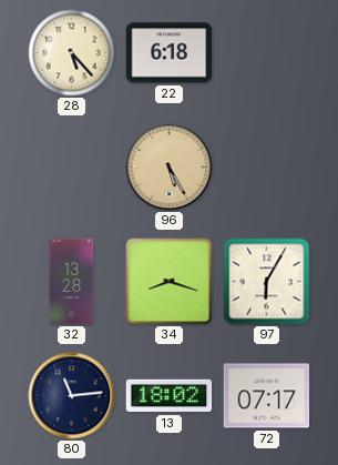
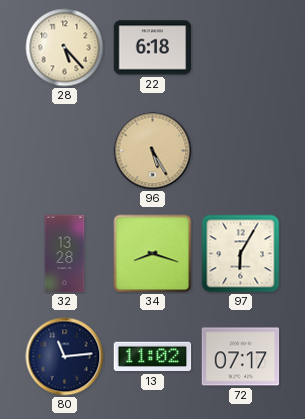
13: 18:02 -> 11:02
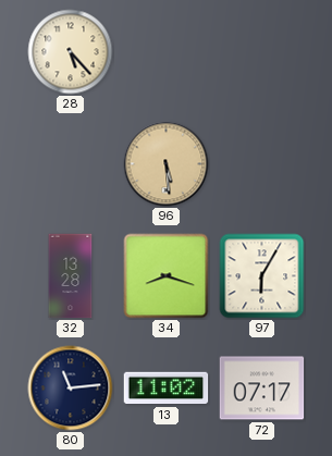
22: 6:18 -> none
96: 5:25 -> 5:29
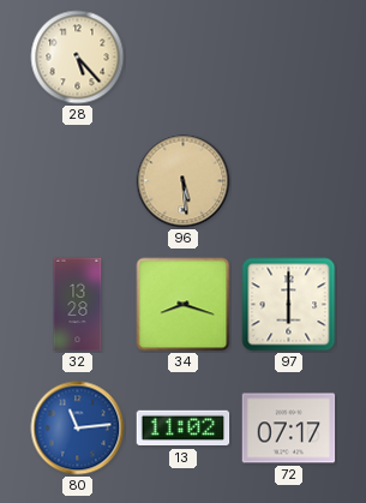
97: 6:05 -> 6:00
80 dial: navy -> blue
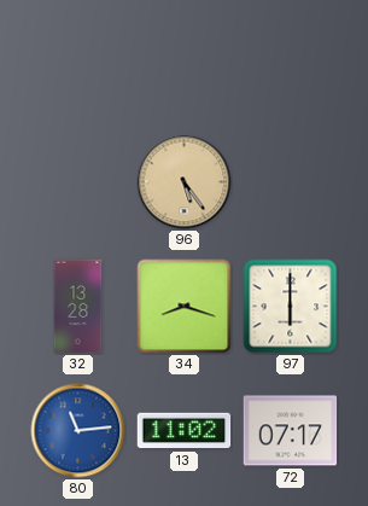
28: 5:23 -> none
96: 5:29 -> 5:24
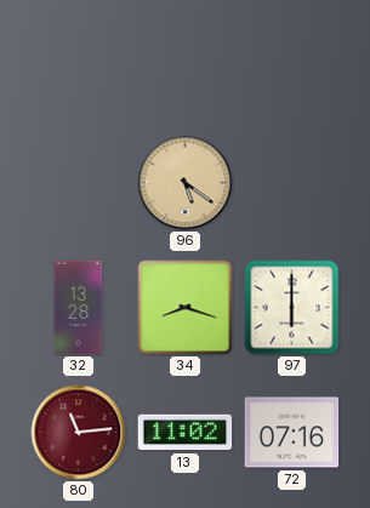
96: 5:24 -> 5:21
80 dial: blue -> burgundy
72: 07:17 -> 07:16
